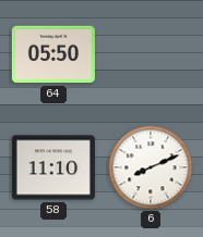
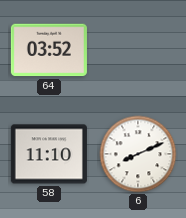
64: 05:50 -> 03:52
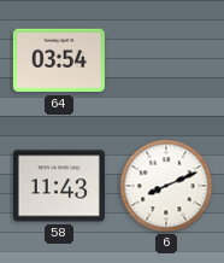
64: 03:52 -> 03:54
58: 11:10 -> 11:43
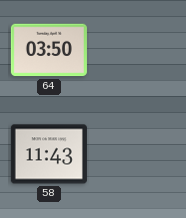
64: 03:54 -> 03:50
6: 8:11 -> none
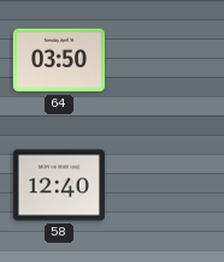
58: 11:43 -> 12:40
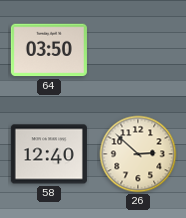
26: none -> 2:52
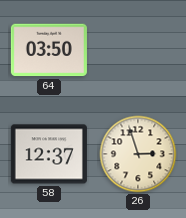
58: 12:40 -> 12:37
26: 2:52 -> 2:57
